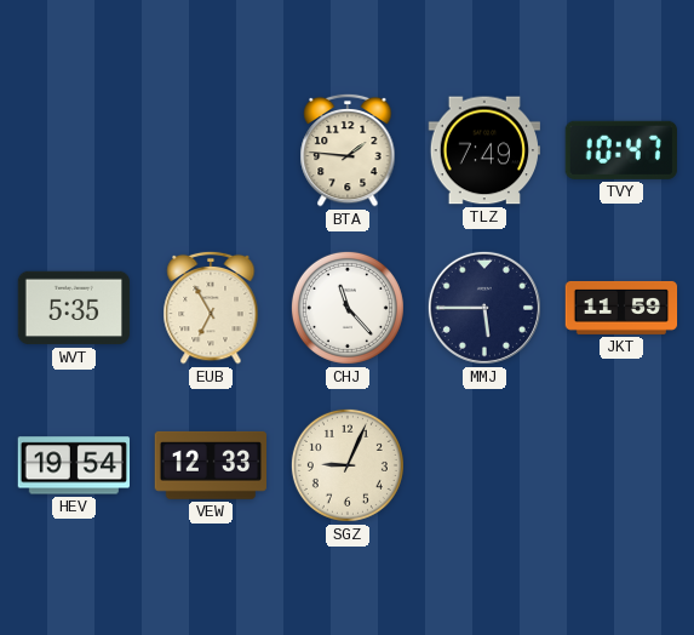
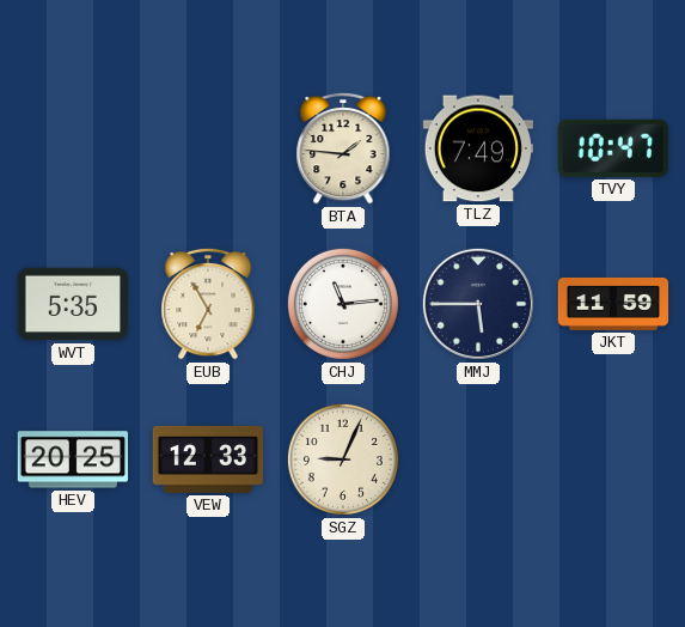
CHJ: 11:23 -> 11:14
HEV: 19:54 -> 20:25
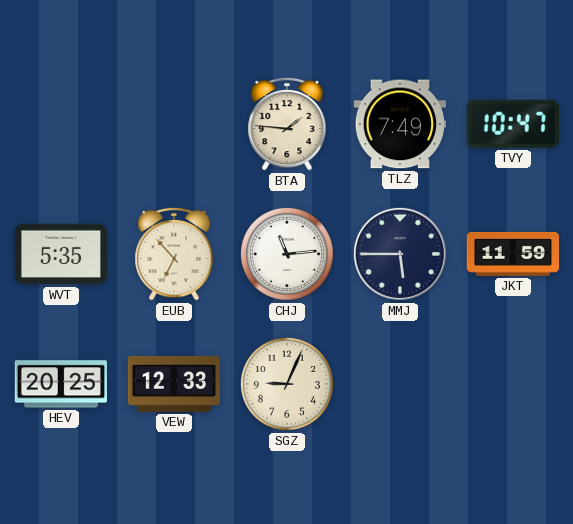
EUB: 6:55 -> 6:53
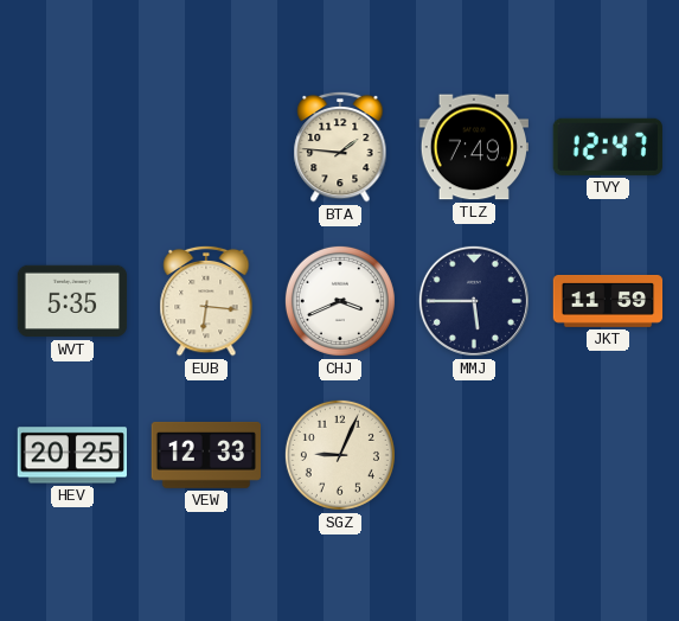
TVY: 10:47 -> 12:47
EUB: 6:53 -> 6:16
CHJ: 11:14 -> 3:41
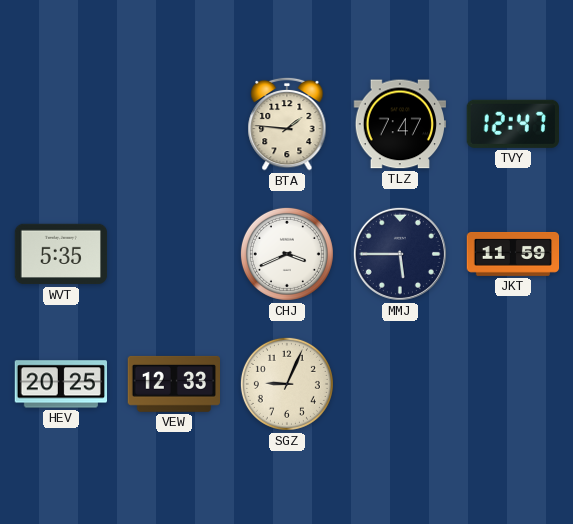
TLZ: 7:49 -> 7:47
EUB: 6:16 -> none
